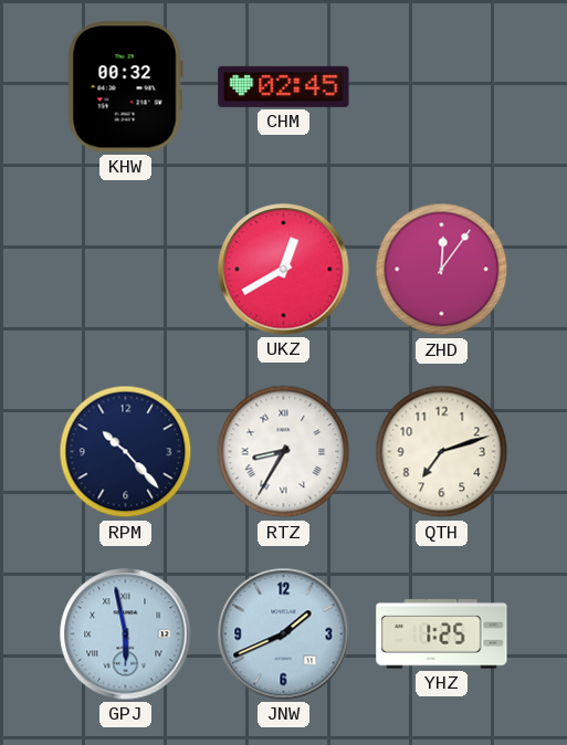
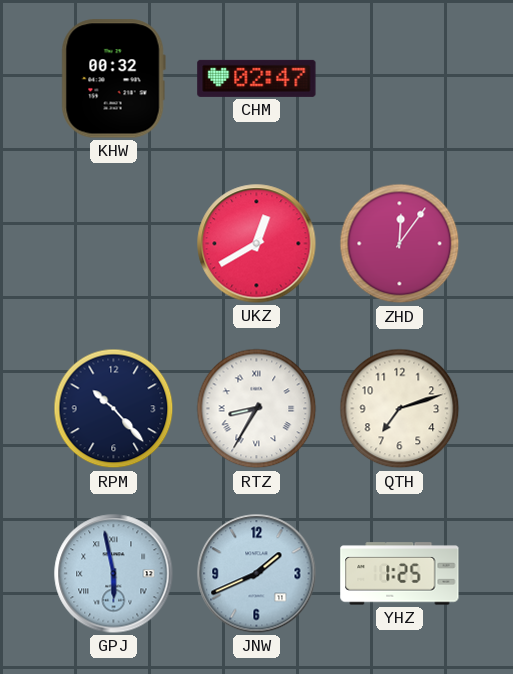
CHM: 02:45 -> 02:47
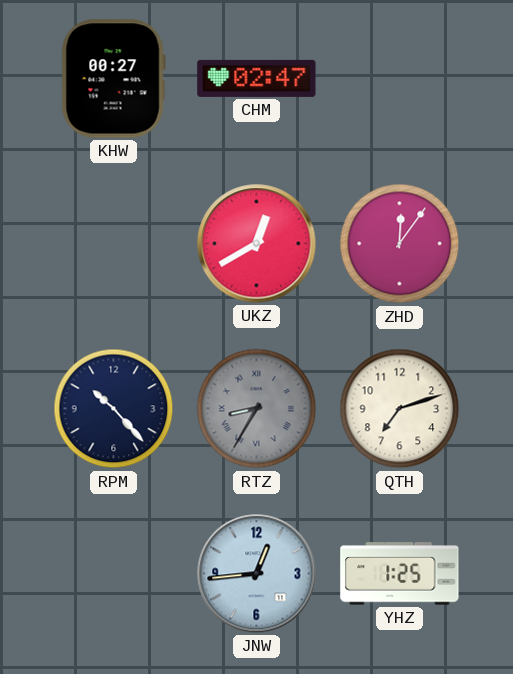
KHW: 00:32 -> 00:27
RTZ dial: white -> grey
GPJ: 5:58 -> none
JNW: 1:41 -> 12:44
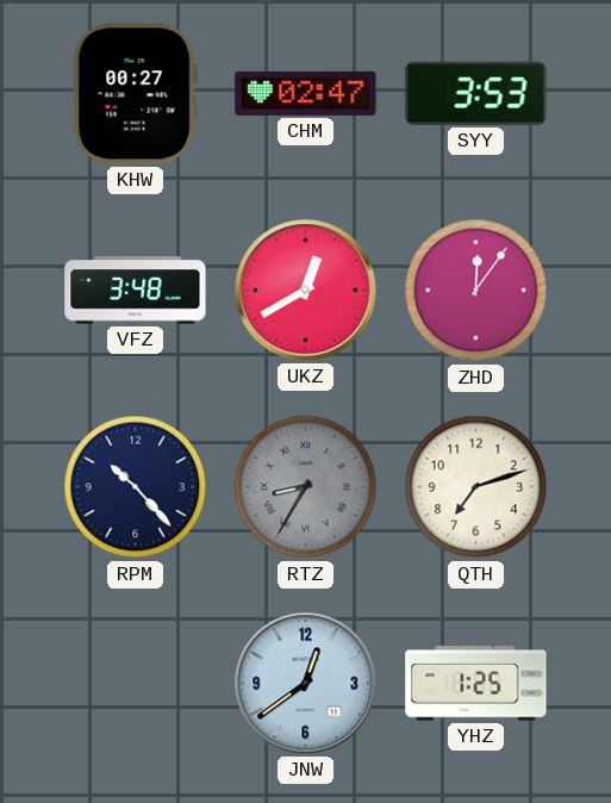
SYY: none -> 3:53
VFZ: none -> 3:48
JNW: 12:44 -> 12:39
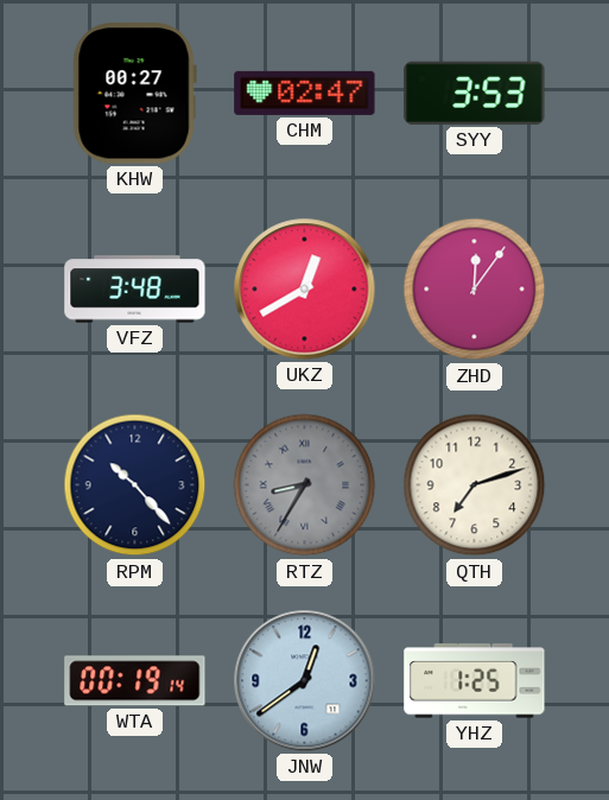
WTA: none -> 00:19
